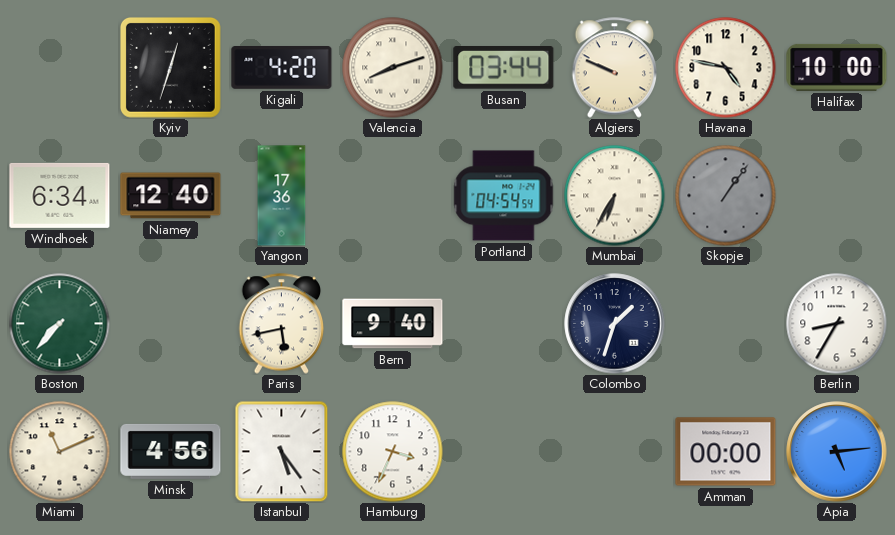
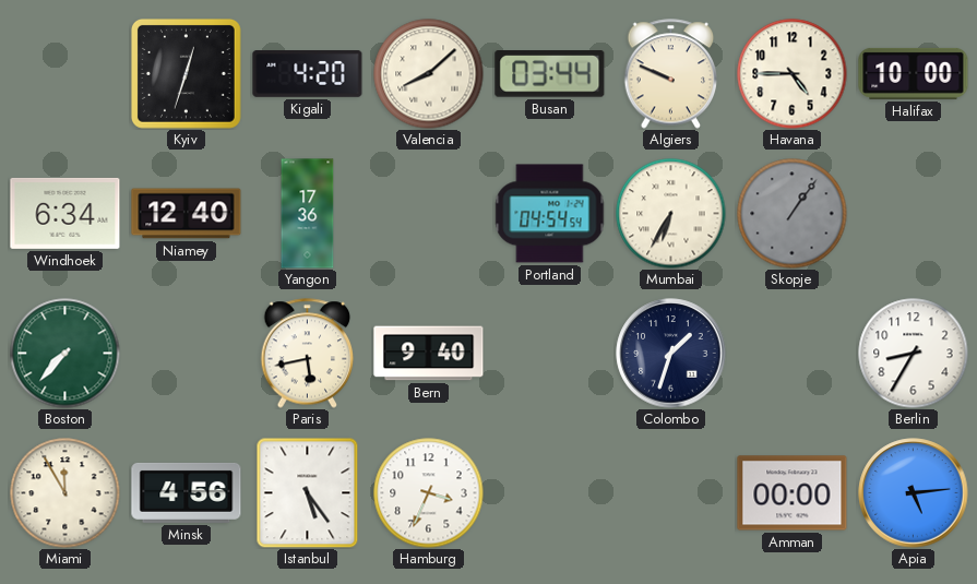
Valencia: 8:12 -> 8:08
Havana: 4:47 -> 4:45
Miami: 11:11 -> 11:55
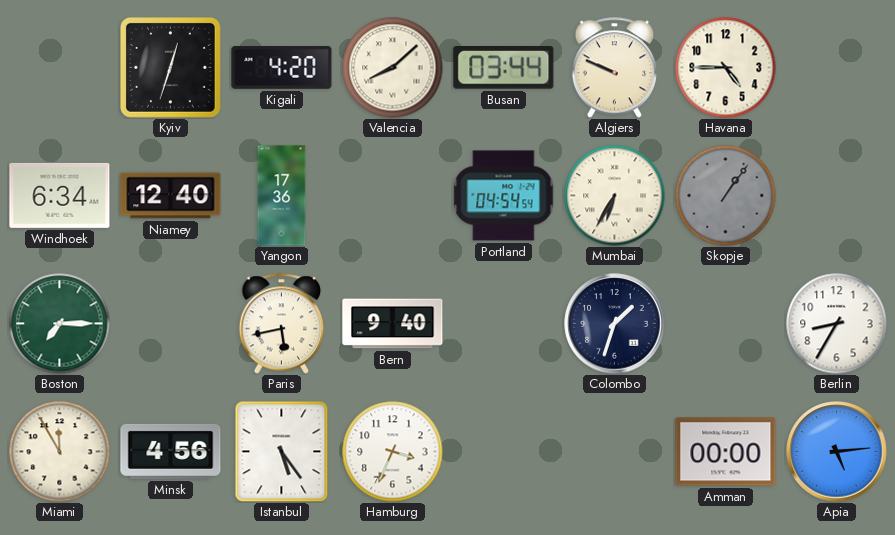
Halifax: 10:00 -> none
Boston: 7:37 -> 7:15
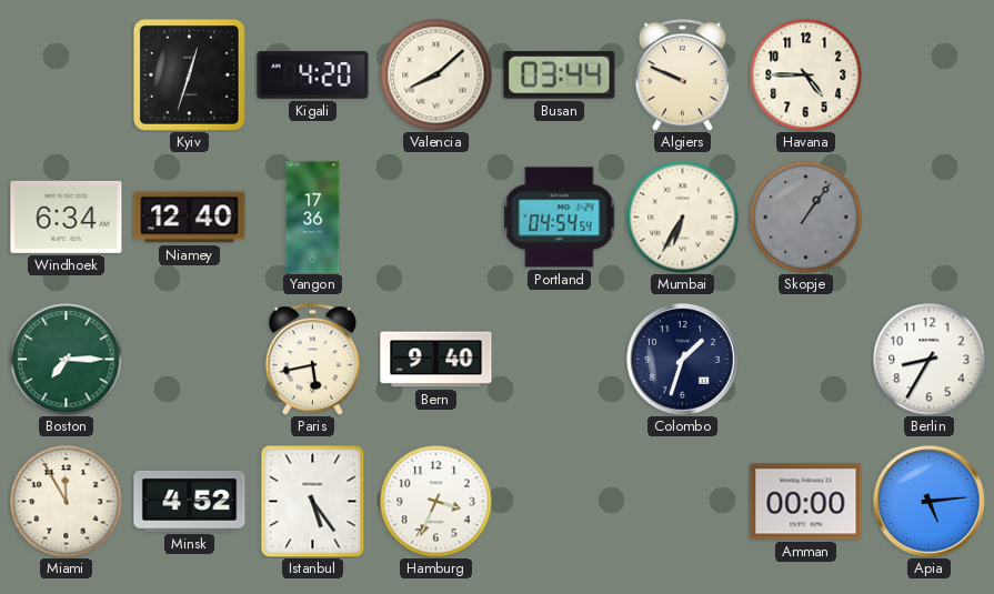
Minsk: 4:56 -> 4:52
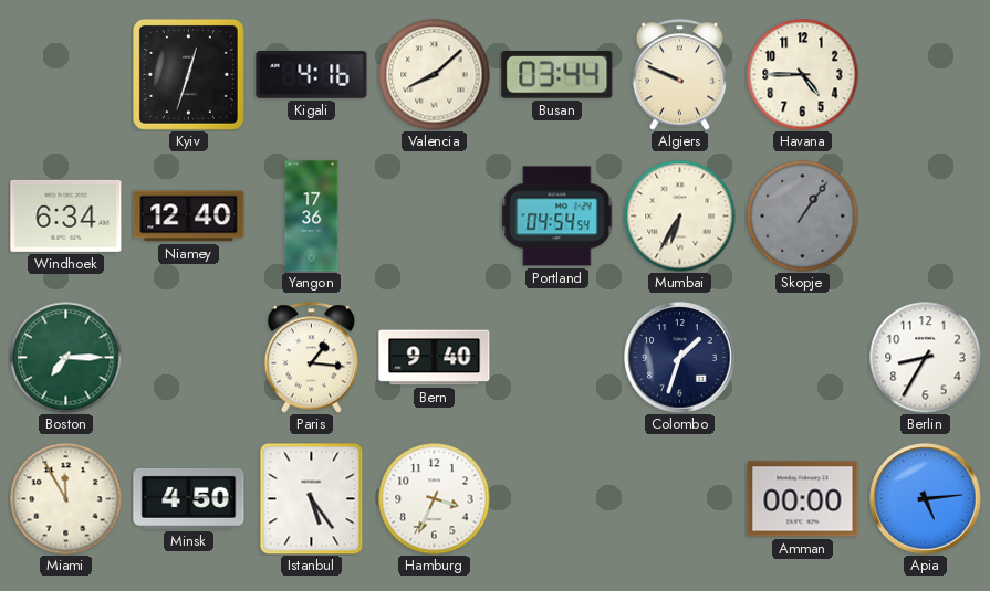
Kigali: 4:20 -> 4:16
Paris: 5:43 -> 1:16
Minsk: 4:52 -> 4:50
